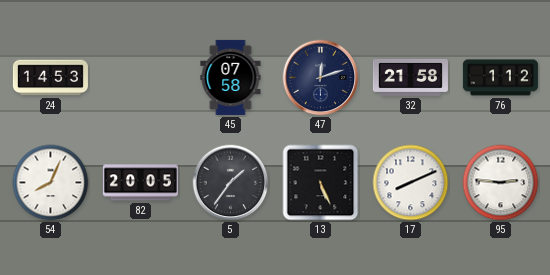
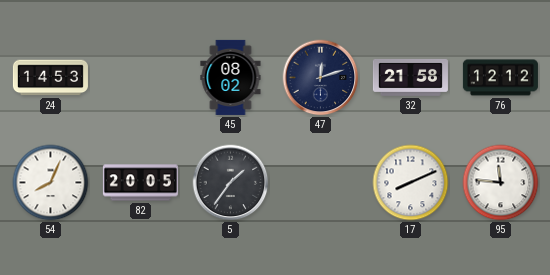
45: 07:58 -> 08:02
76: 1:12 -> 12:12
13: 5:26 -> none
95: 2:46 -> 11:46
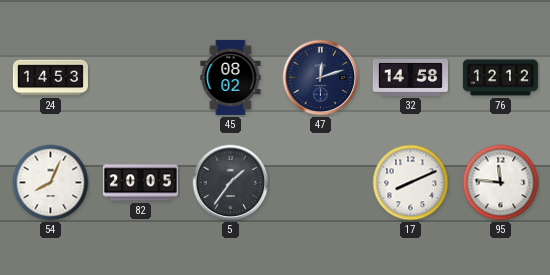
32: 21:58 -> 14:58
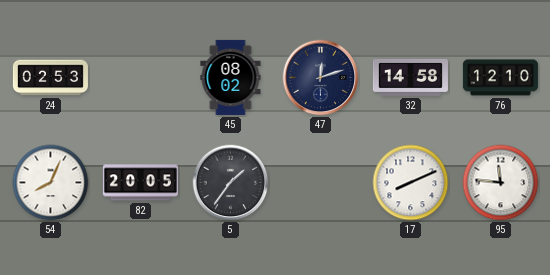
24: 14:53 -> 02:53
76: 12:12 -> 12:10
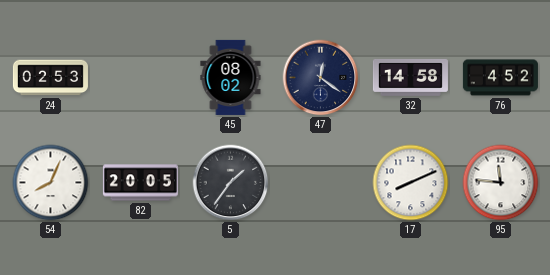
47: 12:12 -> 12:21
76: 12:10 -> 4:52
